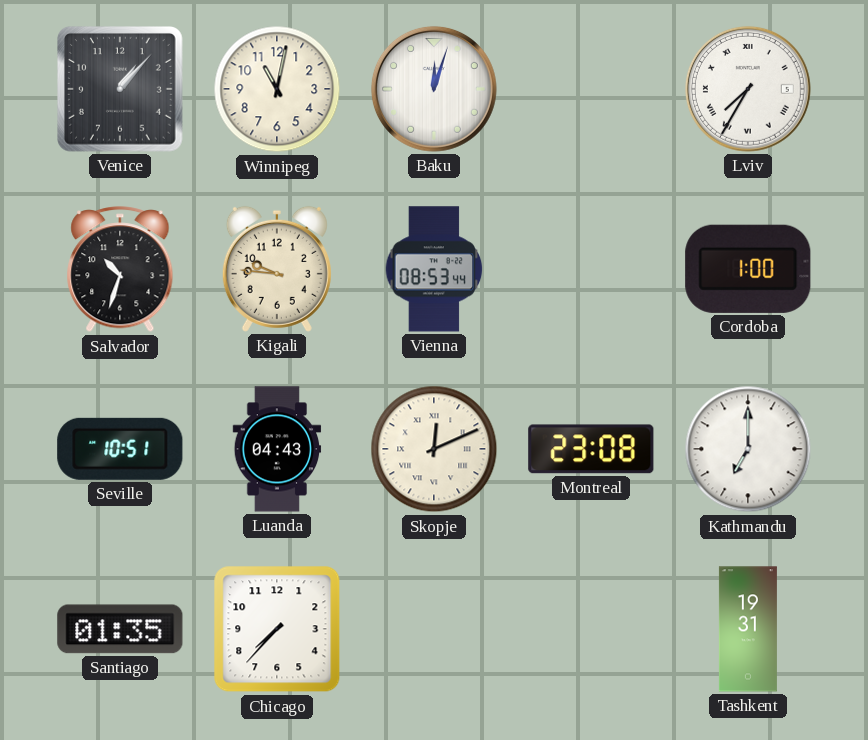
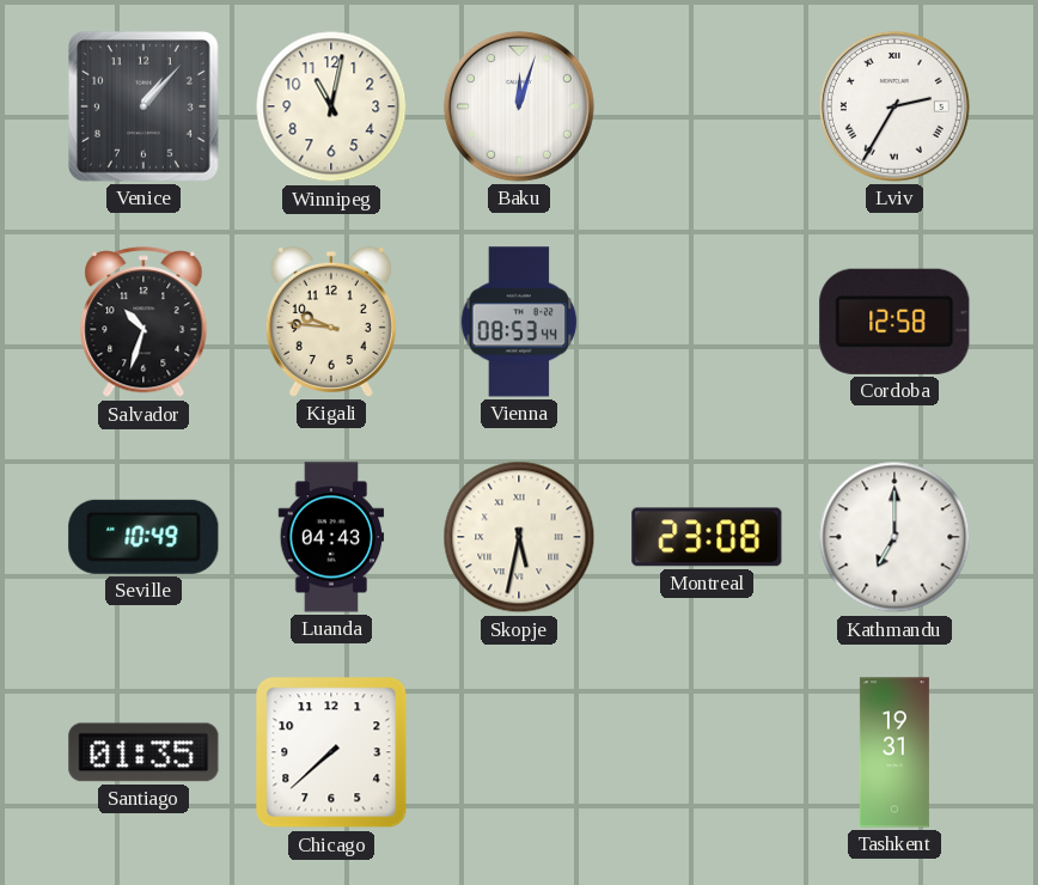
Lviv: 7:35 -> 2:35
Cordoba: 1:00 -> 12:58
Seville: 10:51 -> 10:49
Skopje: 12:11 -> 5:32
Chicago: 7:37 -> 7:38
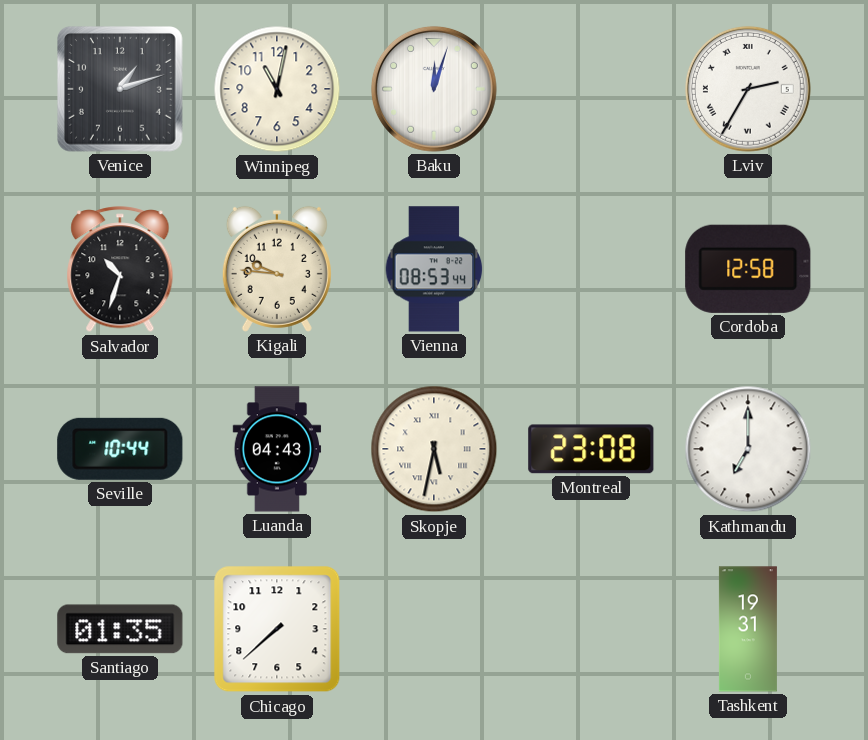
Venice: 1:07 -> 1:12
Seville: 10:49 -> 10:44
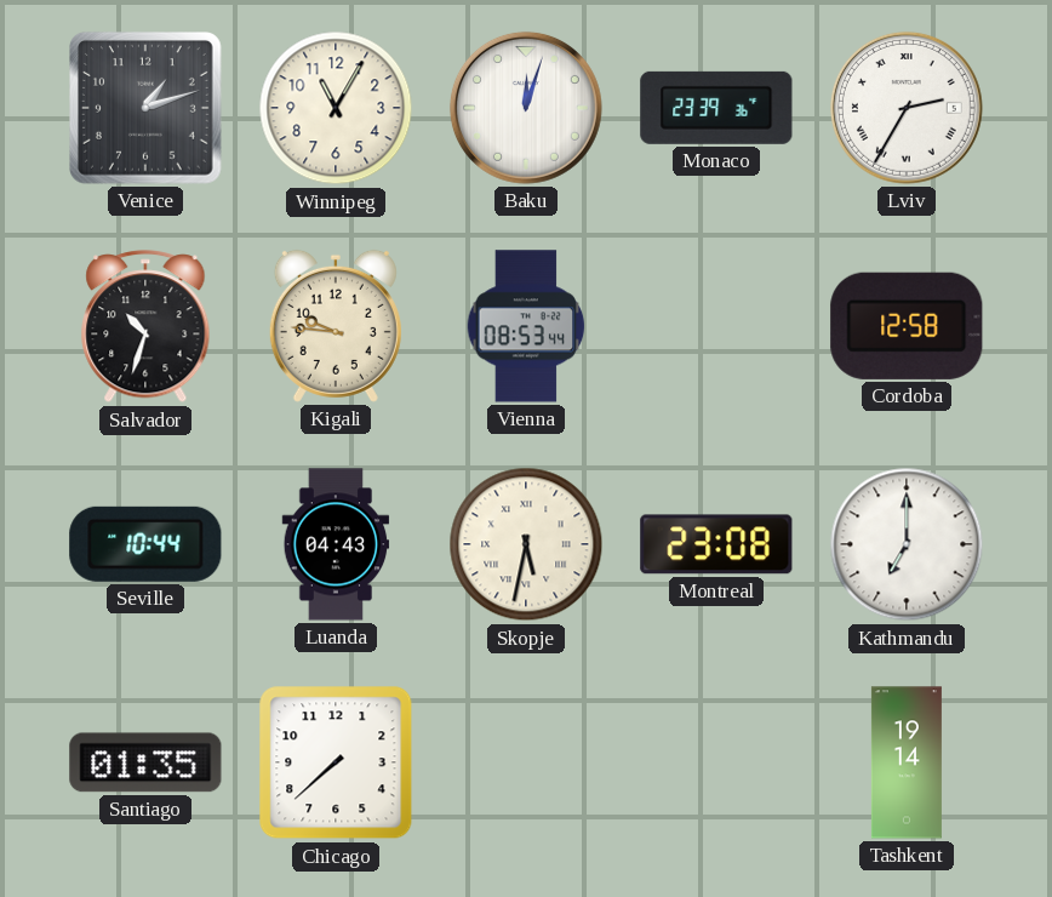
Winnipeg: 11:02 -> 11:05
Monaco: none -> 23:39
Tashkent: 19:31 -> 19:14
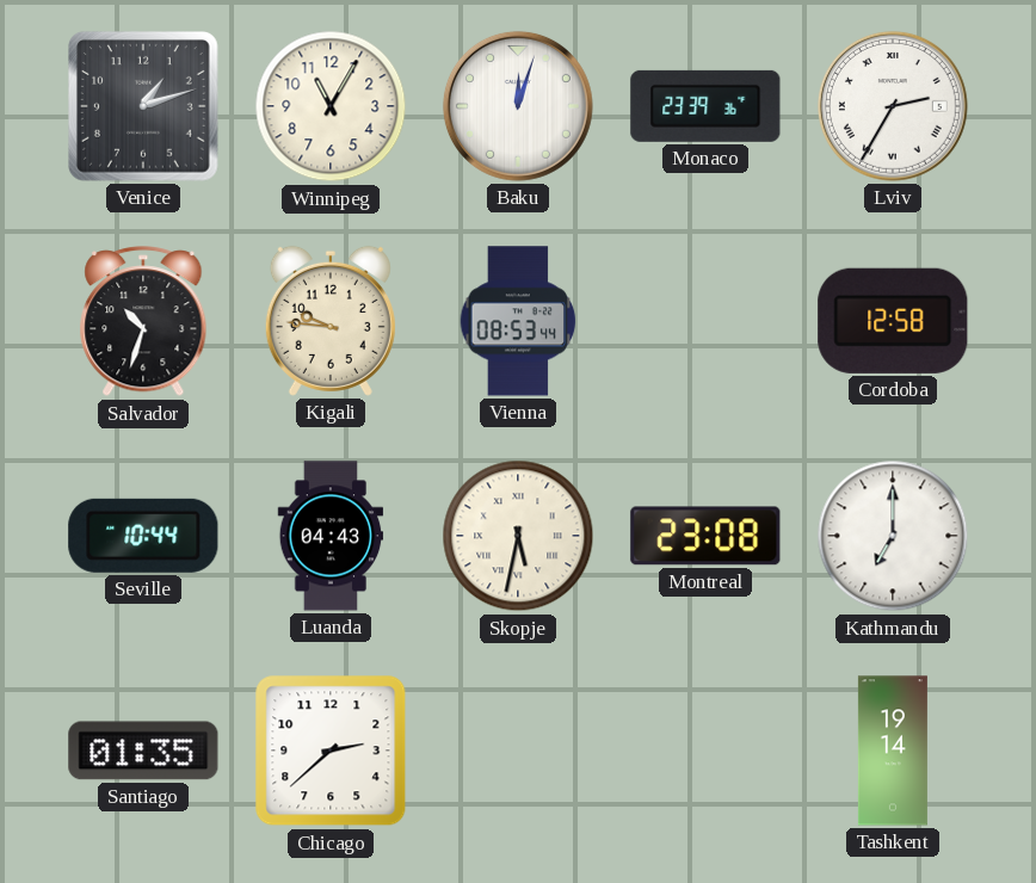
Chicago: 7:38 -> 2:38
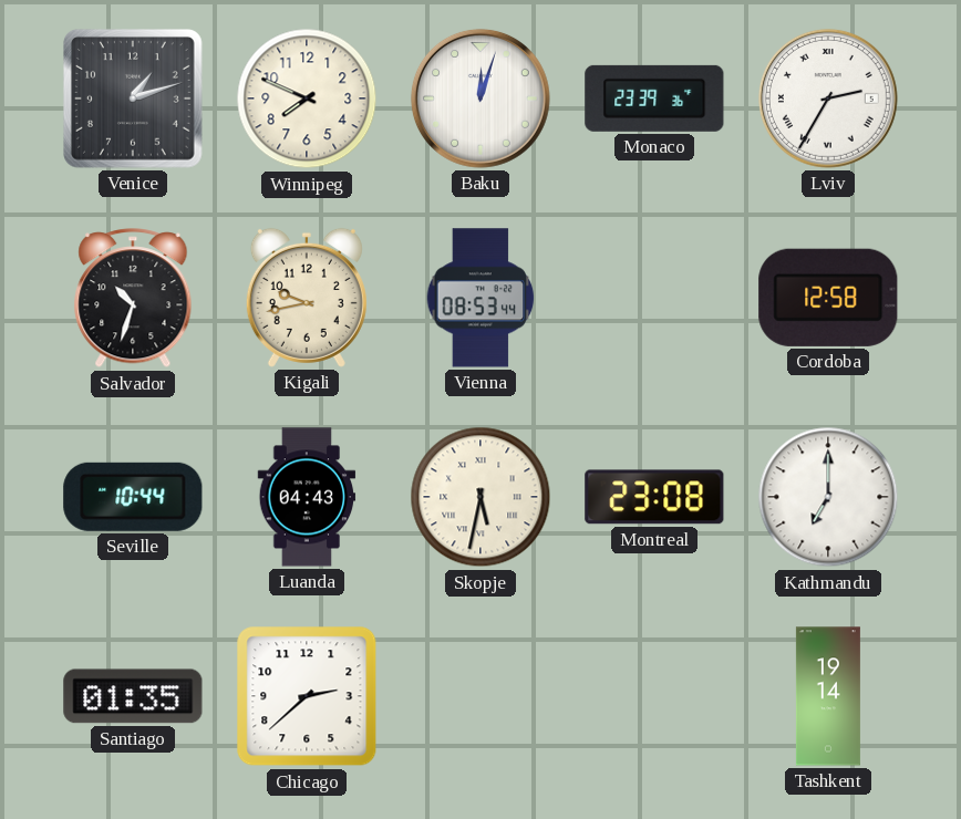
Winnipeg: 11:05 -> 7:49
Kigali: 9:46 -> 9:43
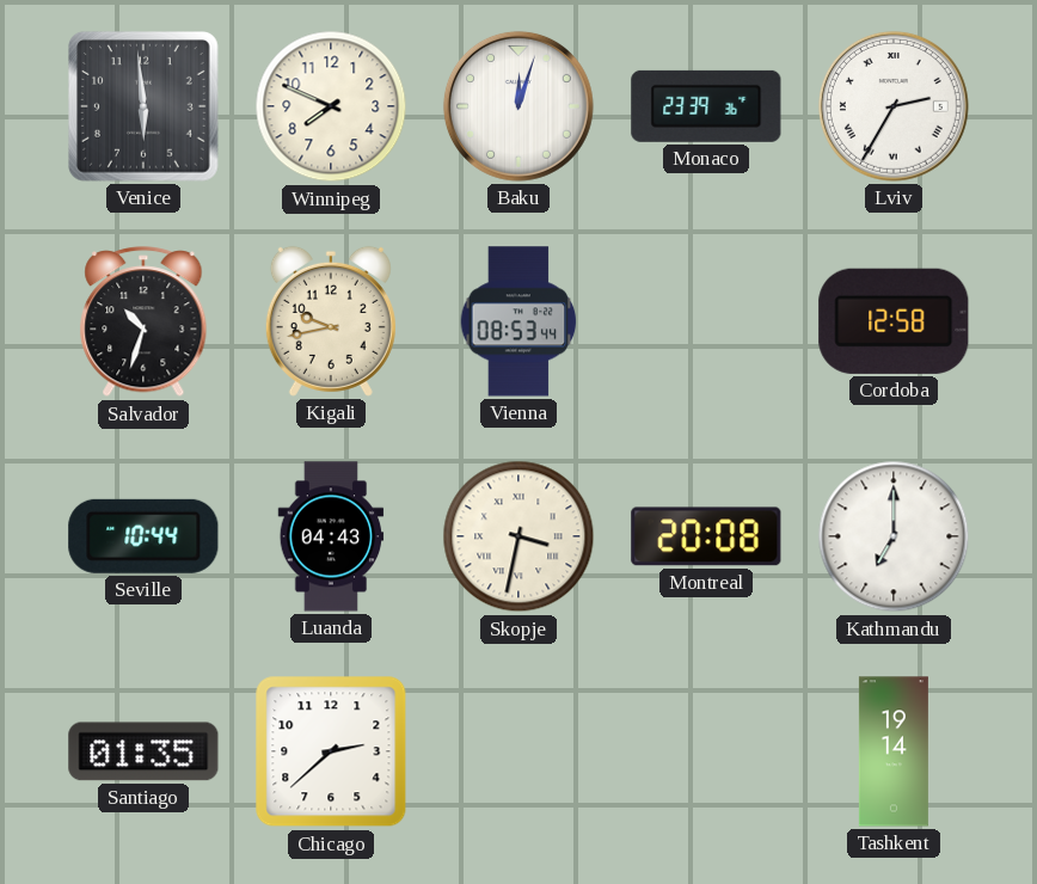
Venice: 1:12 -> 5:59
Skopje: 5:32 -> 3:32
Montreal: 23:08 -> 20:08
